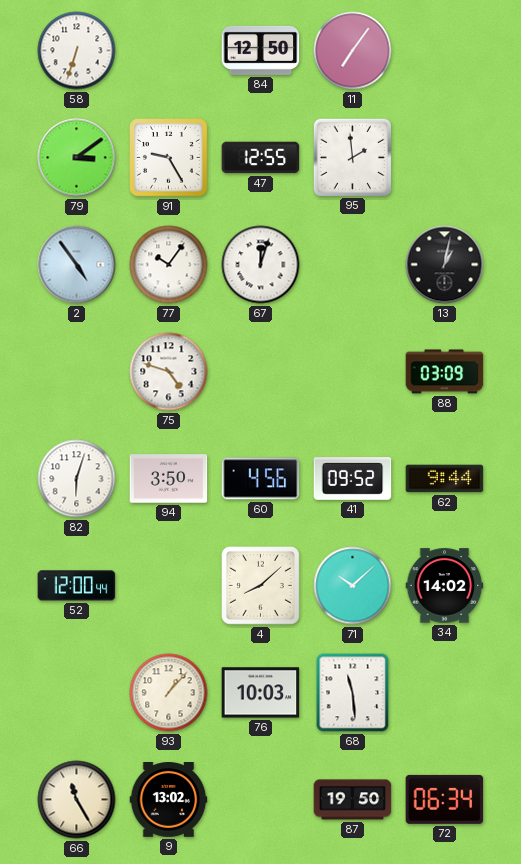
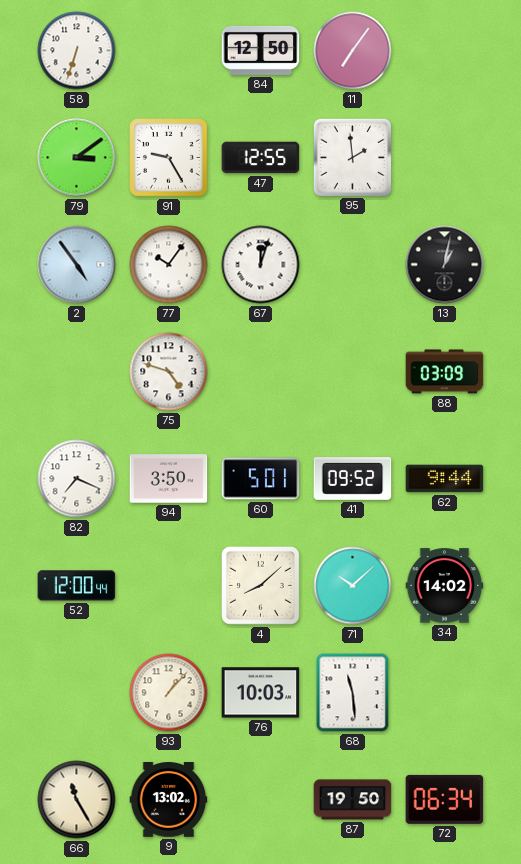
82: 6:03 -> 7:19
60: 4:56 -> 5:01
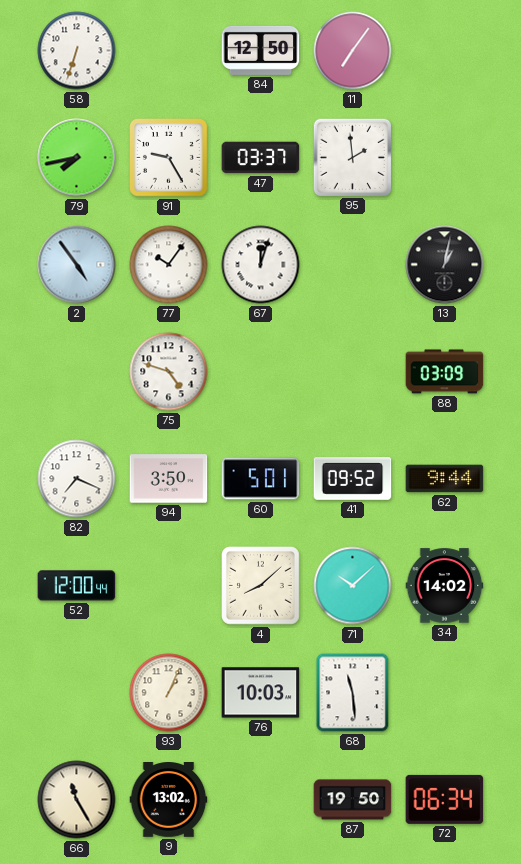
79: 3:09 -> 7:43
47: 12:55 -> 03:37
93: 1:07 -> 1:04
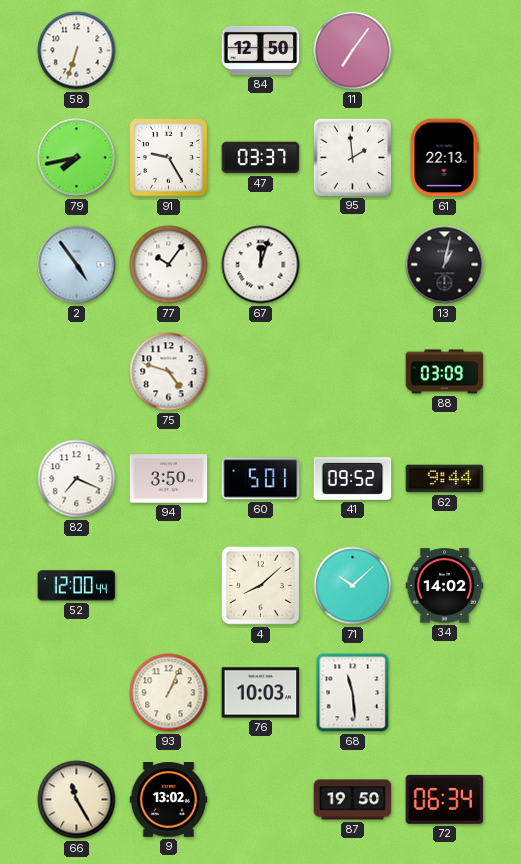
61: none -> 22:13
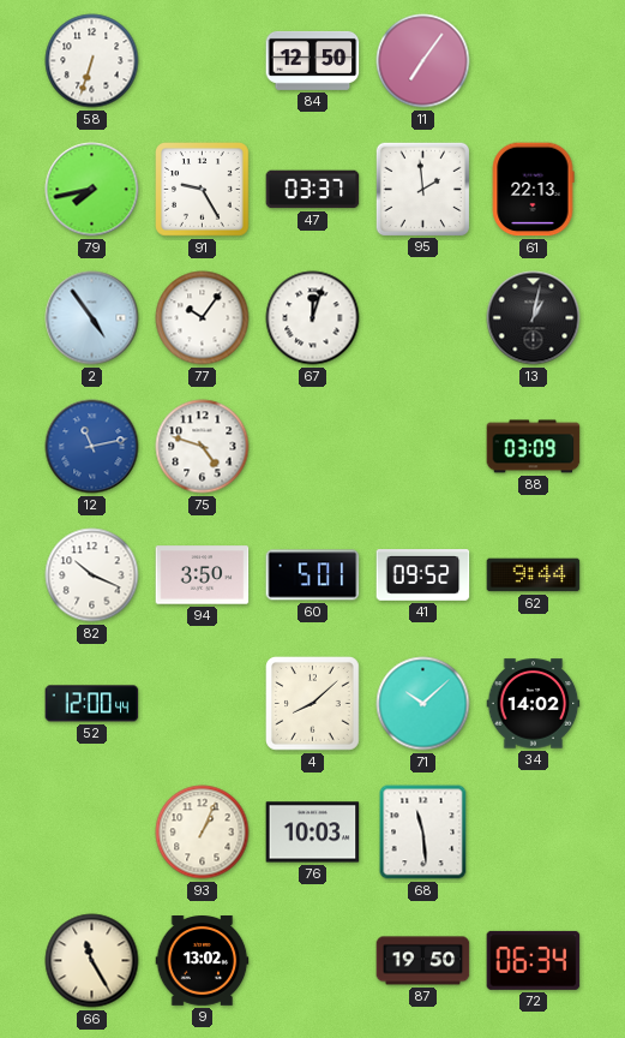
12: none -> 11:13
82: 7:19 -> 10:19
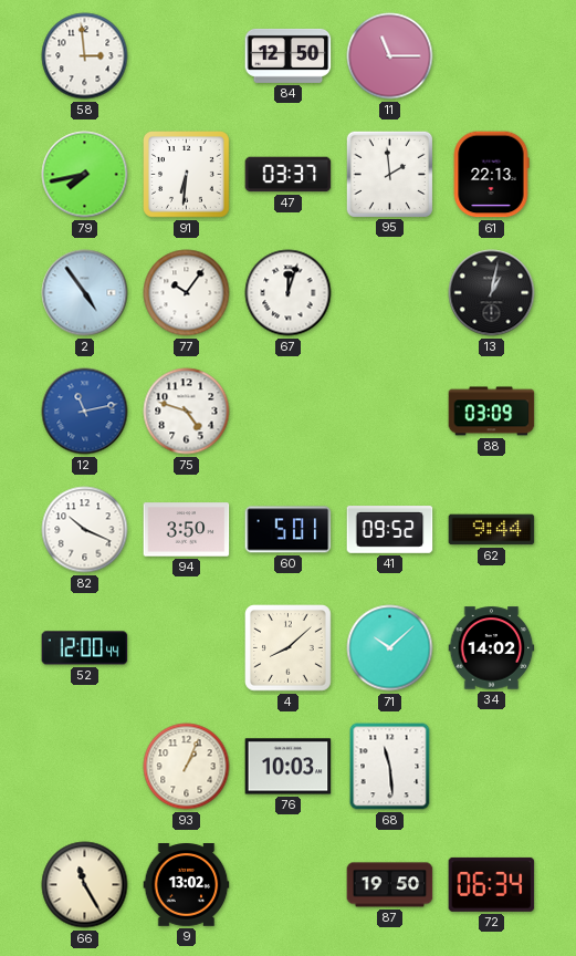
58: 6:33 -> 2:59
11: 7:06 -> 11:15
91: 9:25 -> 6:31
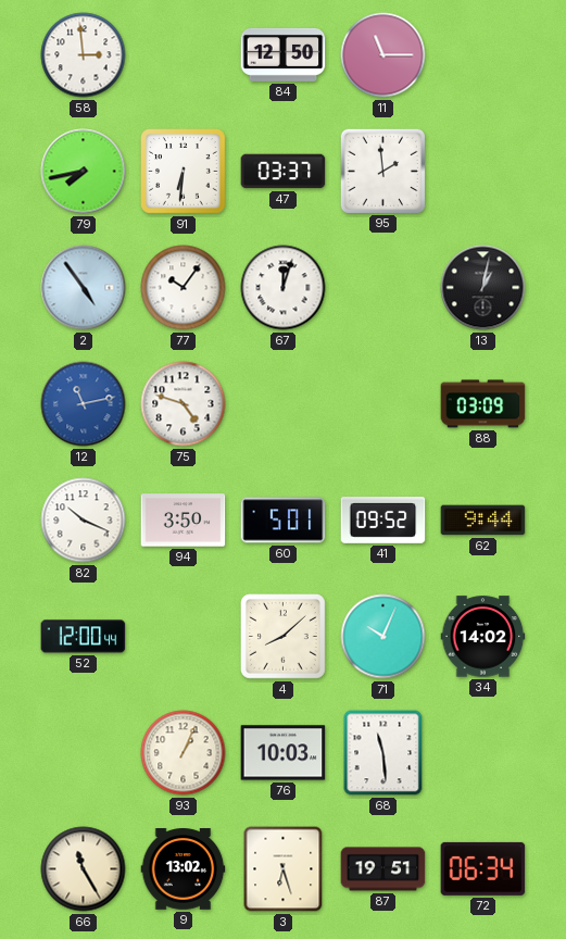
61: 22:13 -> none
71: 10:08 -> 10:04
3: none -> 6:27
87: 19:50 -> 19:51
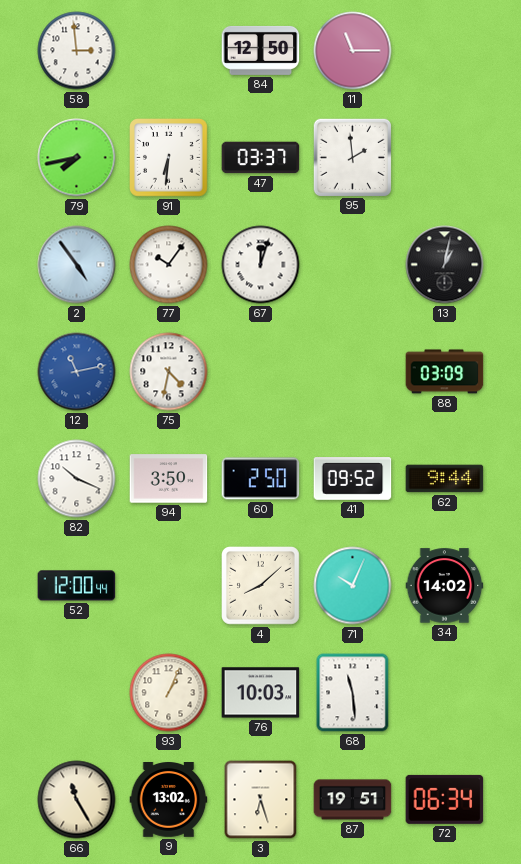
75: 4:48 -> 4:32
60: 5:01 -> 2:50
